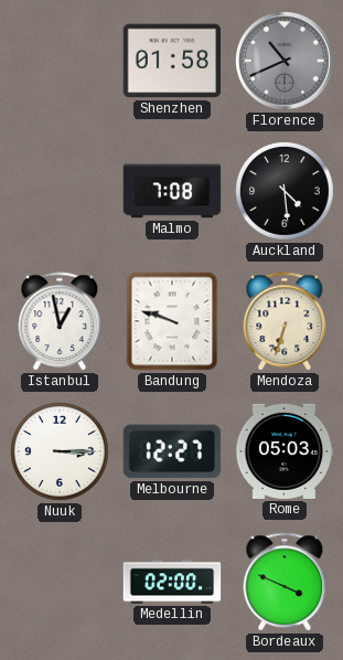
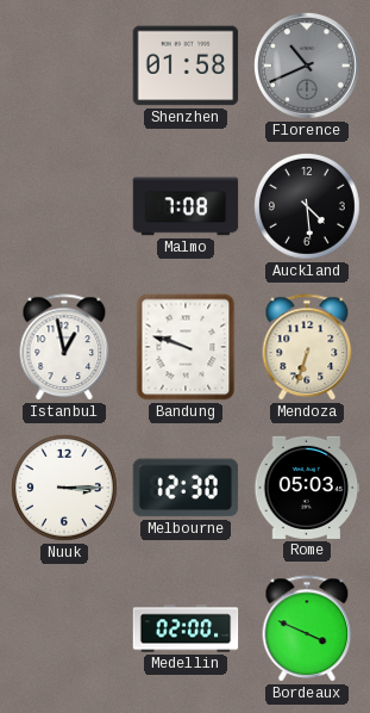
Melbourne: 12:27 -> 12:30
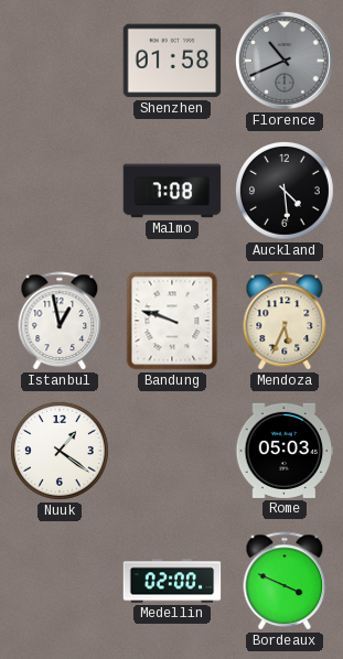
Mendoza: 6:33 -> 5:34
Nuuk: 3:15 -> 1:21
Melbourne: 12:30 -> none
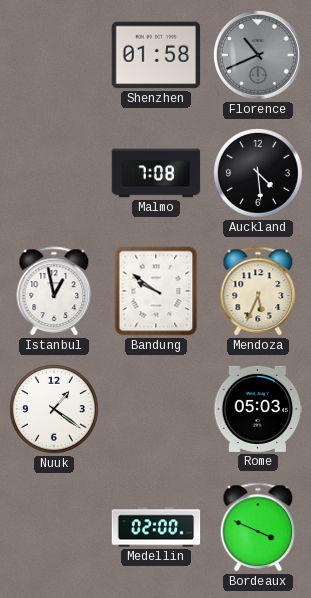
Bandung: 9:48 -> 9:51
